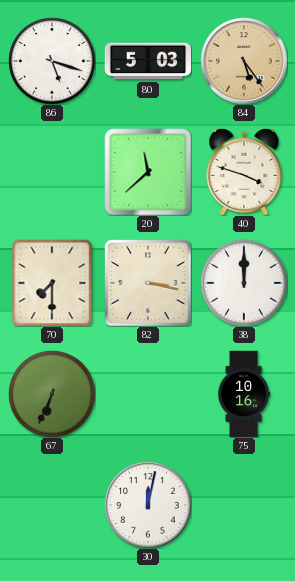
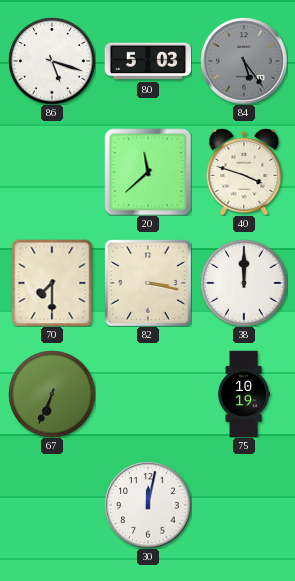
84 dial: champagne -> grey
75: 10:16 -> 10:19
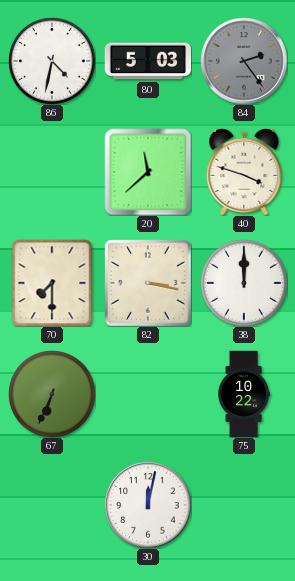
86: 5:18 -> 4:32
84: 5:24 -> 2:24
75: 10:19 -> 10:22
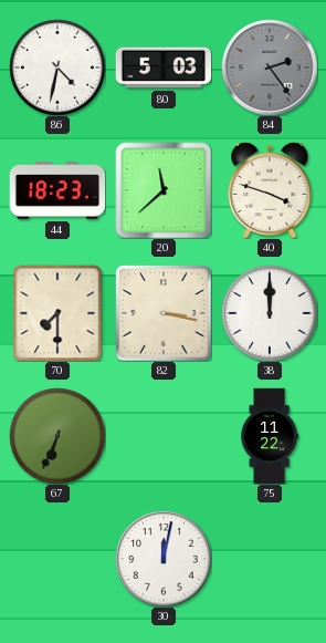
44: none -> 18:23
75: 10:22 -> 11:22
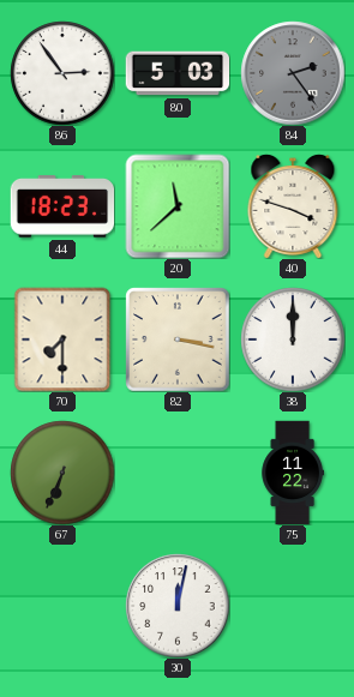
86: 4:32 -> 2:54
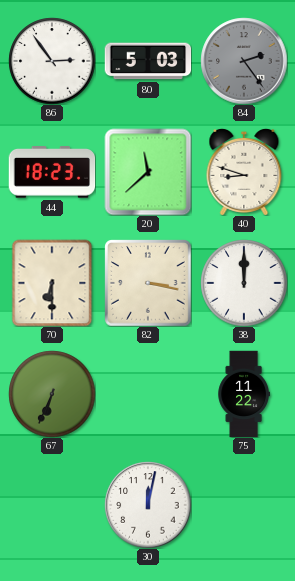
40: 3:48 -> 8:48
70: 7:30 -> 6:30
